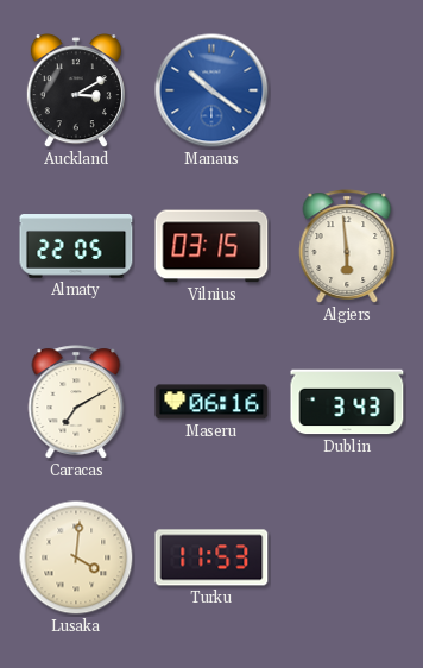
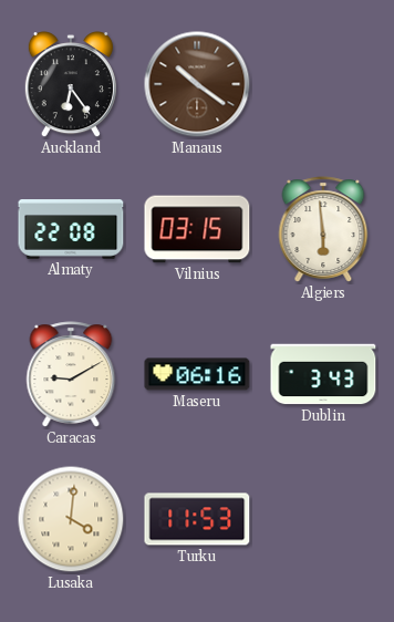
Auckland: 3:10 -> 6:24
Manaus dial: blue -> brown
Almaty: 22:05 -> 22:08
Caracas: 7:10 -> 9:10
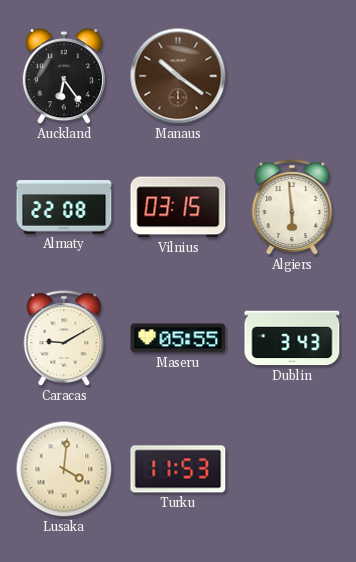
Maseru: 06:16 -> 05:55
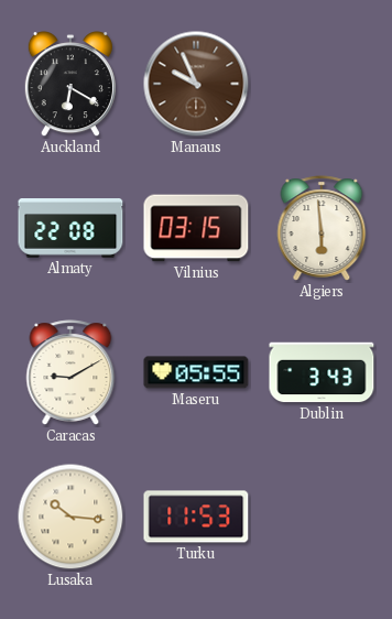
Auckland: 6:24 -> 6:20
Manaus: 10:21 -> 9:56
Lusaka: 4:01 -> 10:16
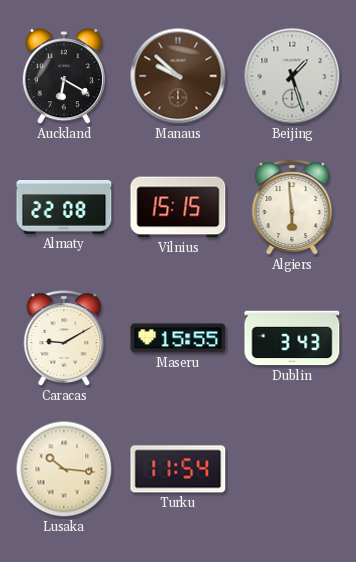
Manaus: 9:56 -> 9:52
Beijing: none -> 1:27
Vilnius: 03:15 -> 15:15
Maseru: 05:55 -> 15:55
Turku: 11:53 -> 11:54
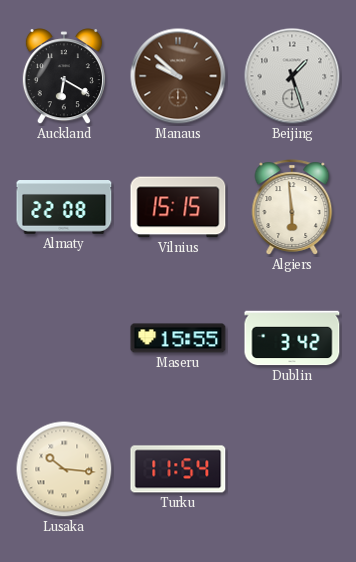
Caracas: 9:10 -> none
Dublin: 3:43 -> 3:42
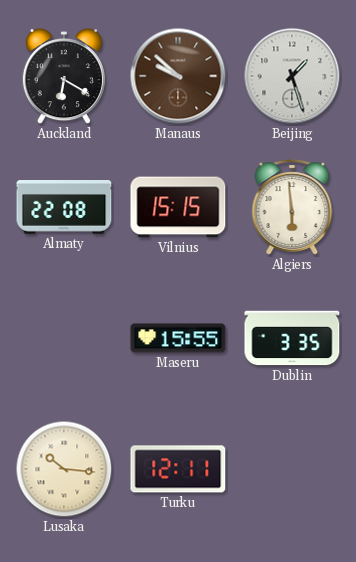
Dublin: 3:42 -> 3:35
Turku: 11:54 -> 12:11
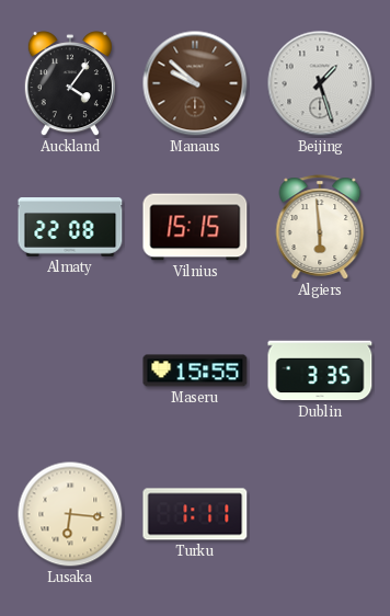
Auckland: 6:20 -> 4:06
Lusaka: 10:16 -> 6:16
Turku: 12:11 -> 1:11
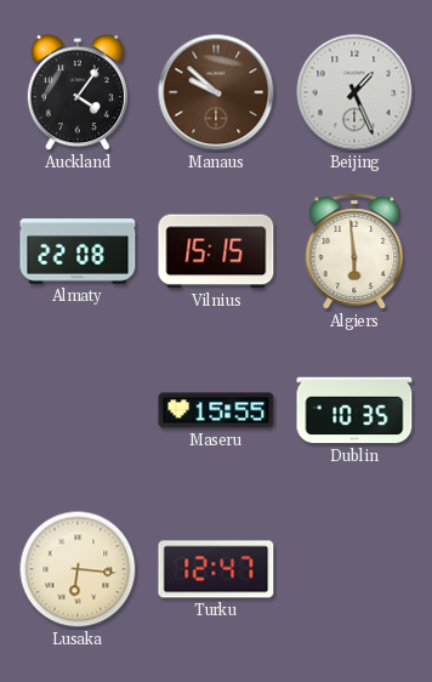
Beijing: 1:27 -> 1:26
Dublin: 3:35 -> 10:35
Turku: 1:11 -> 12:47
